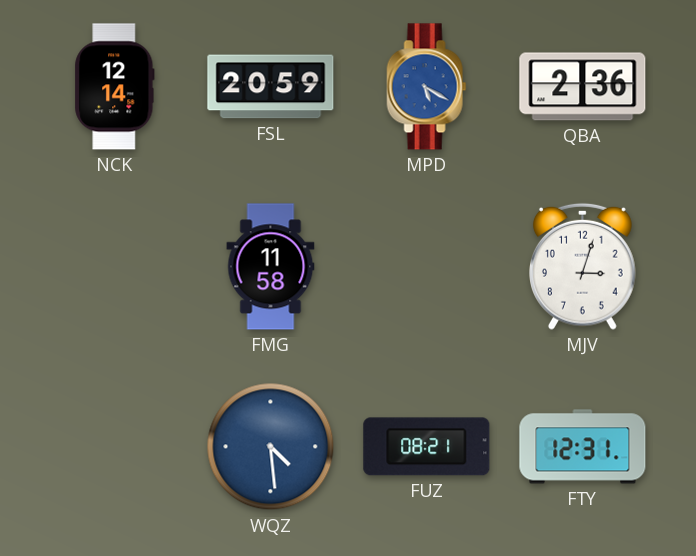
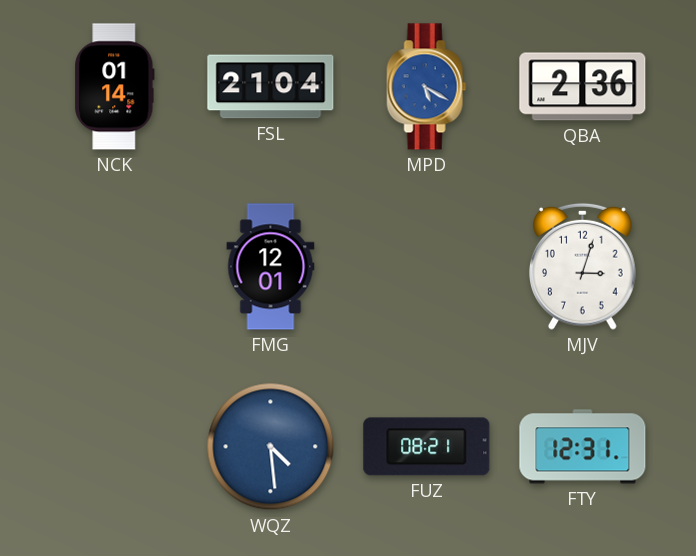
NCK: 12:14 -> 01:14
FSL: 20:59 -> 21:04
FMG: 11:58 -> 12:01
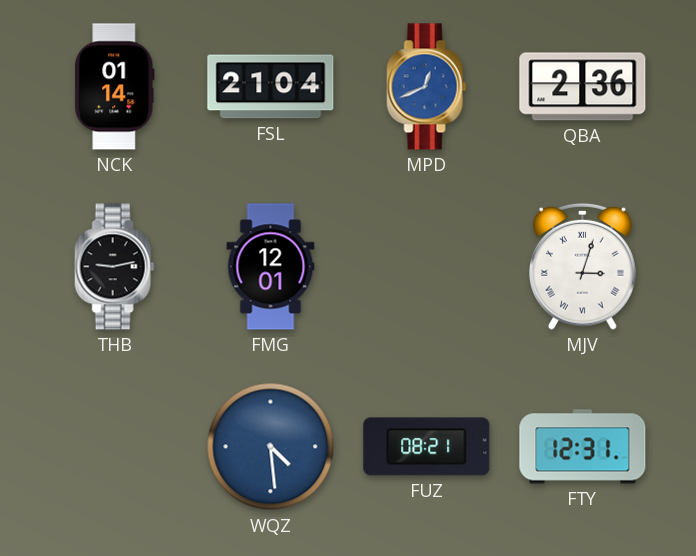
MPD: 5:20 -> 12:41
THB: none -> 9:13
MJV numerals: Arabic -> Roman
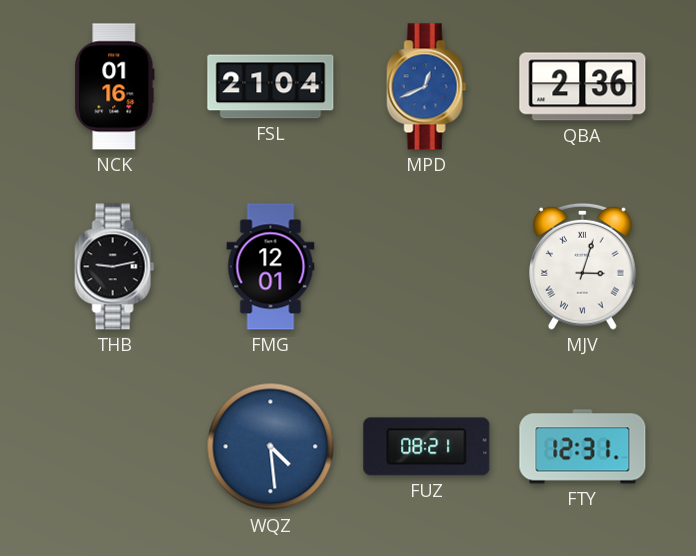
NCK: 01:14 -> 01:16
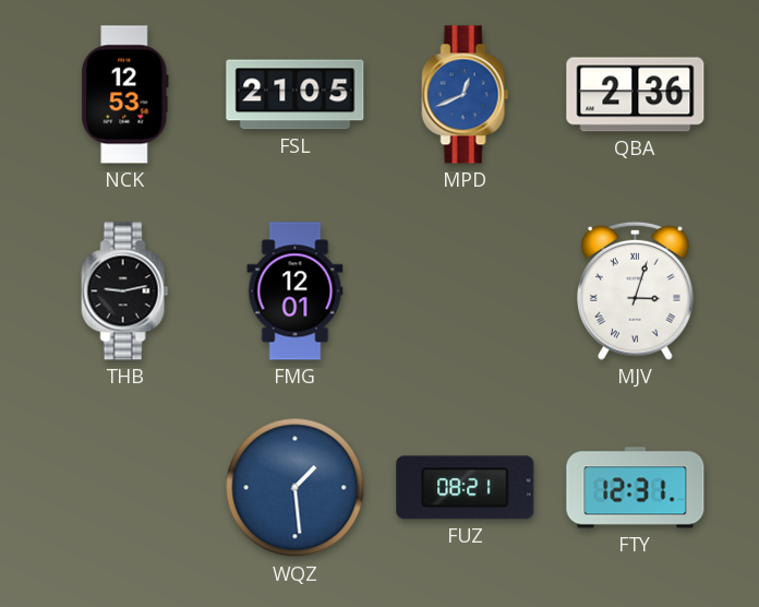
NCK: 01:16 -> 12:53
FSL: 21:04 -> 21:05
WQZ: 4:29 -> 1:29
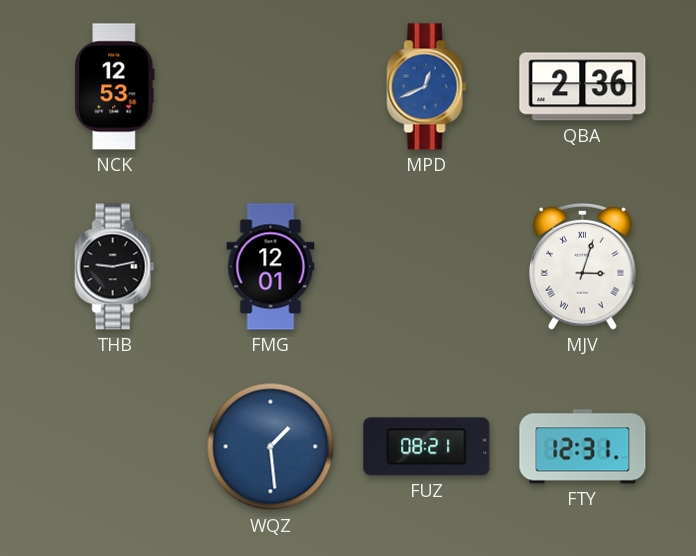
FSL: 21:05 -> none
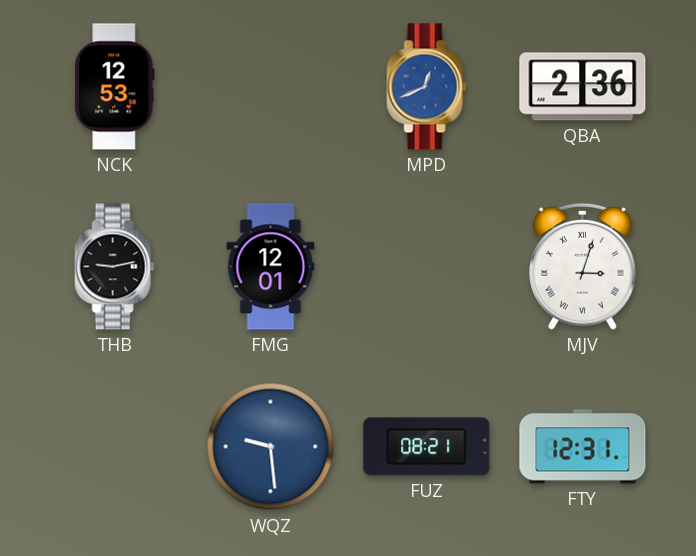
WQZ: 1:29 -> 9:29
